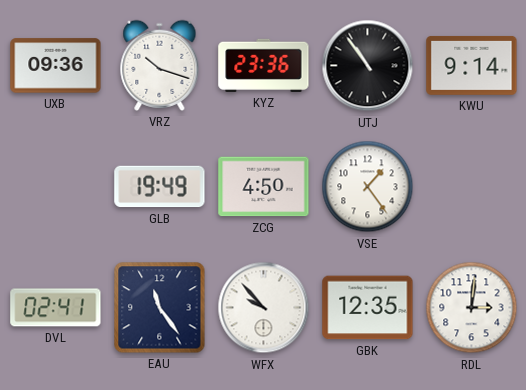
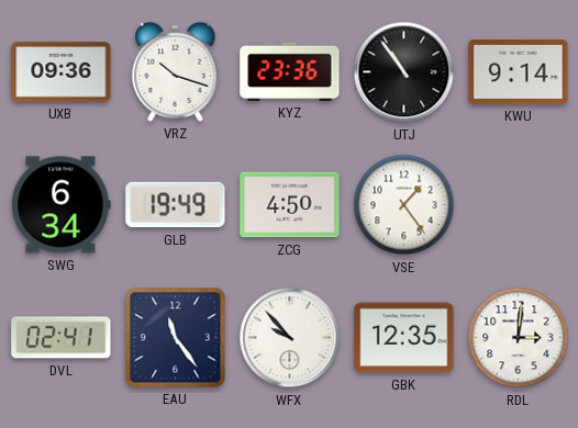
SWG: none -> 6:34
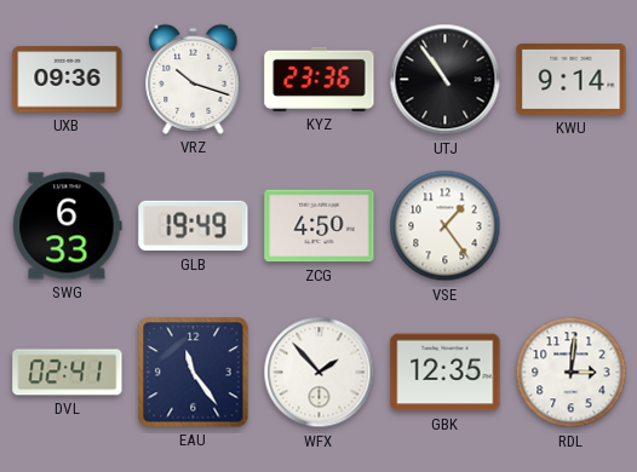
SWG: 6:34 -> 6:33
WFX: 9:53 -> 1:53
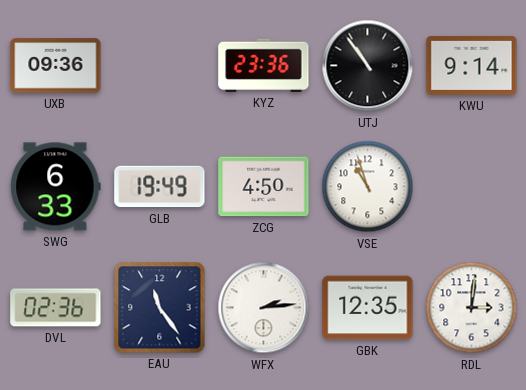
VRZ: 10:18 -> none
VSE: 1:24 -> 10:57
DVL: 02:41 -> 02:36
WFX: 1:53 -> 2:14
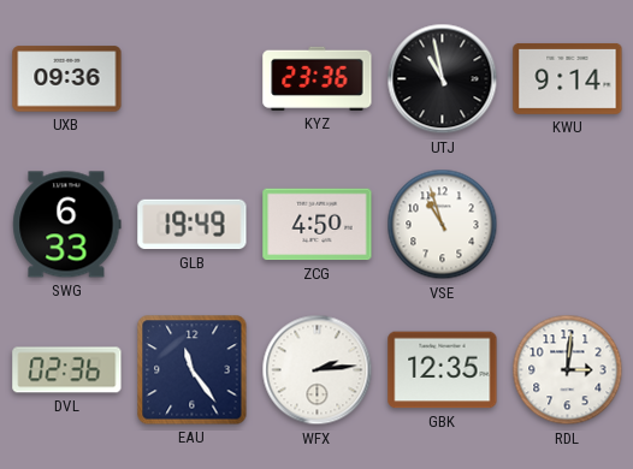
UTJ: 10:54 -> 10:58
